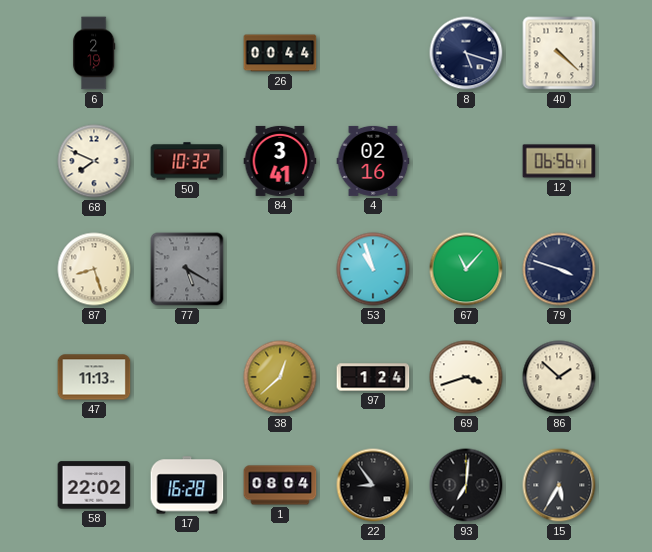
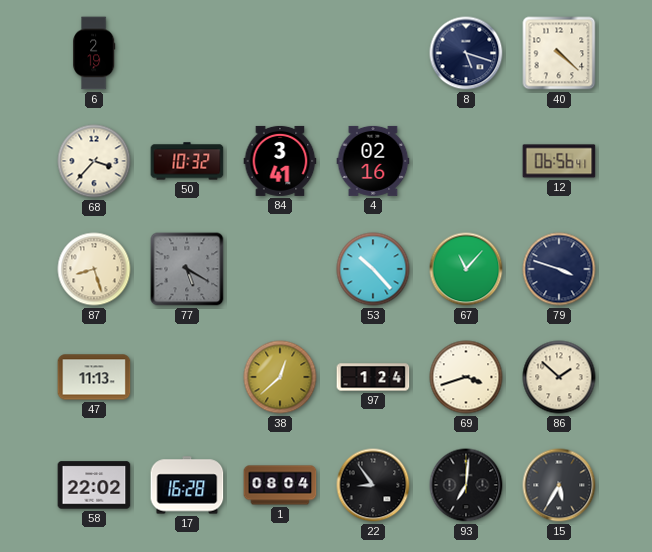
26: 00:44 -> none
68: 7:49 -> 3:37
53: 10:57 -> 10:23
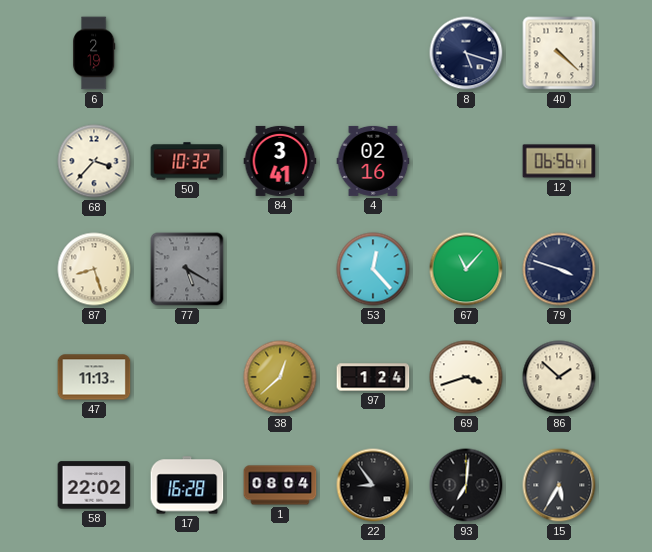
53: 10:23 -> 12:23
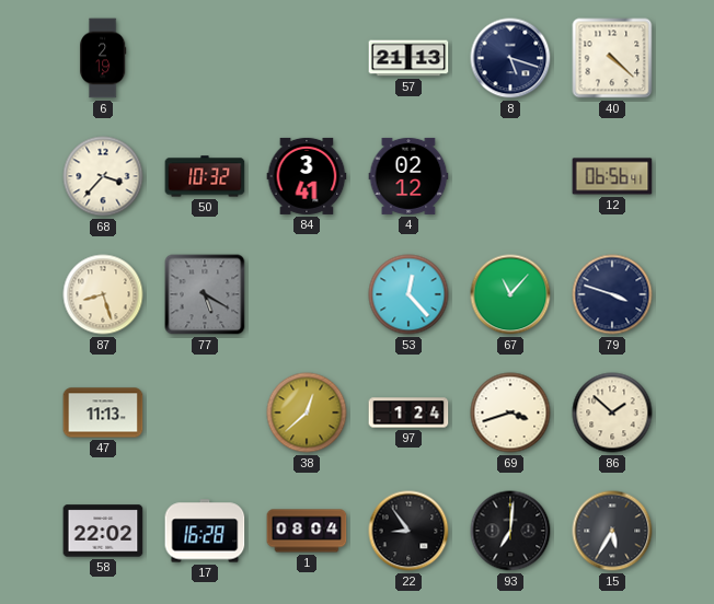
57: none -> 21:13
4: 02:16 -> 02:12
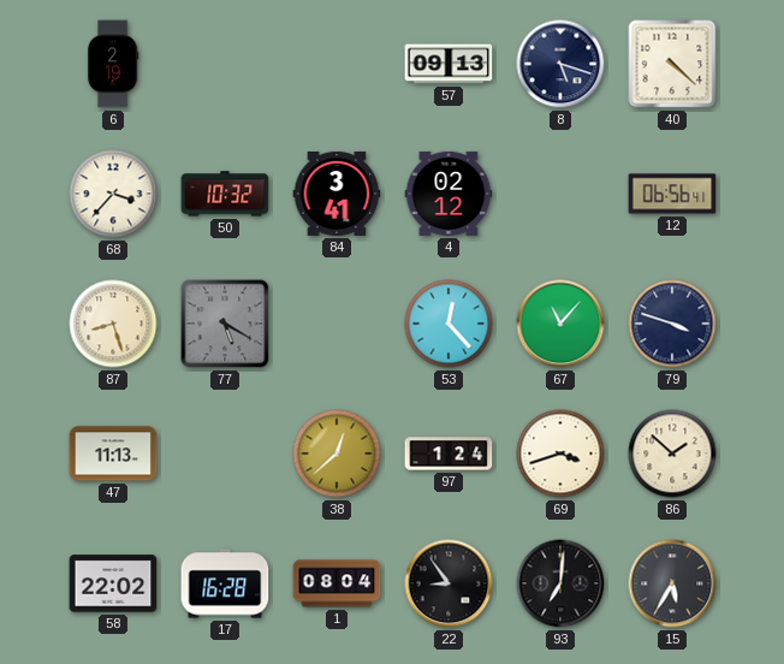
57: 21:13 -> 09:13
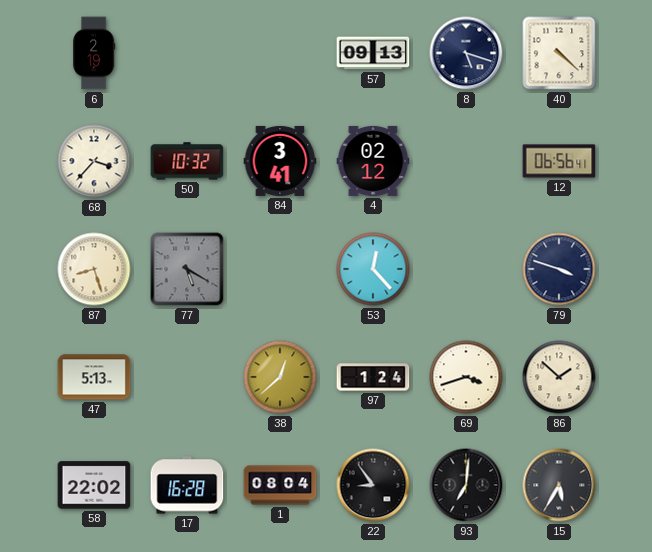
67: 11:07 -> none
47: 11:13 -> 5:13
